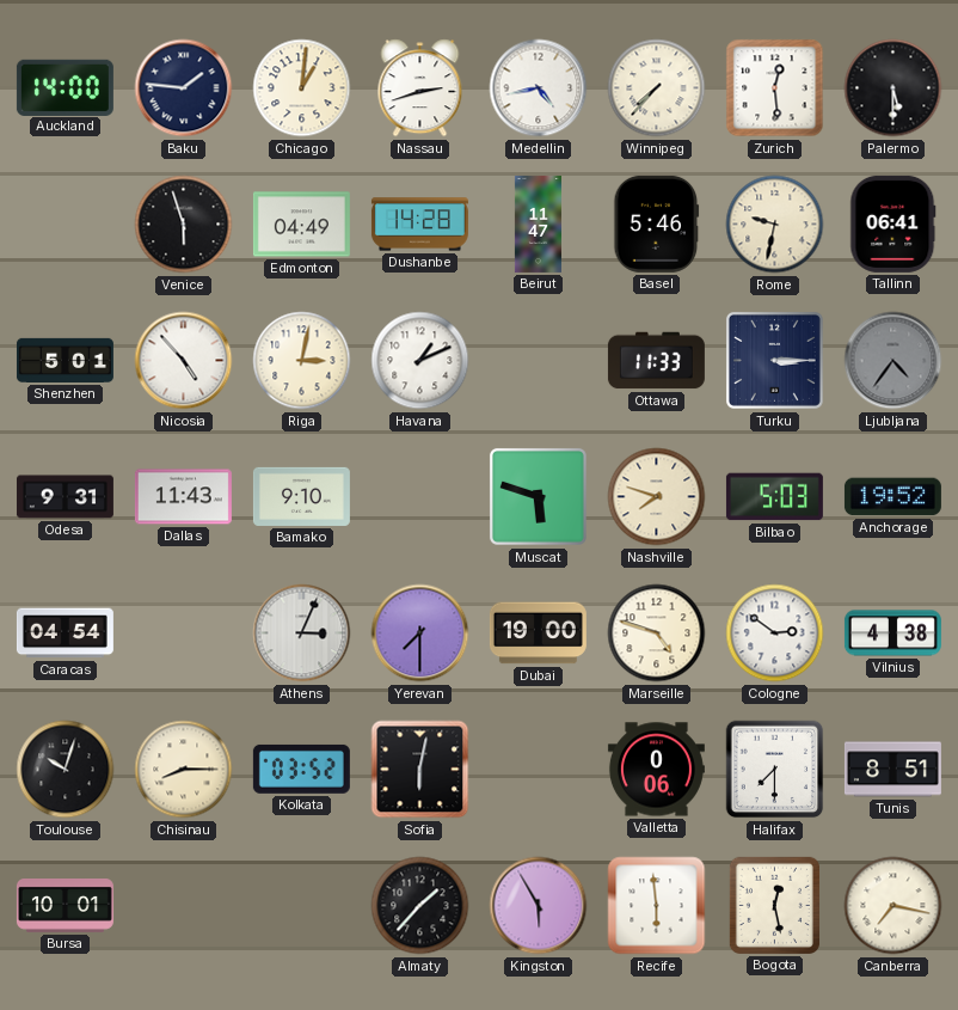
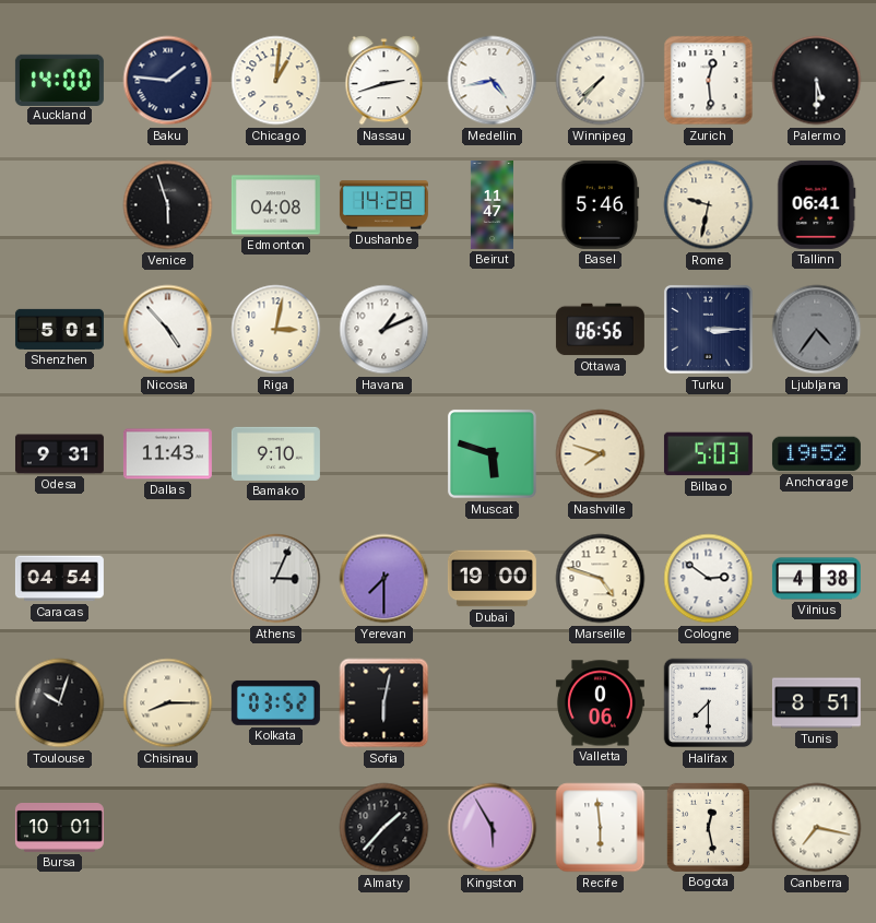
Edmonton: 04:49 -> 04:08
Ottawa: 11:33 -> 06:56
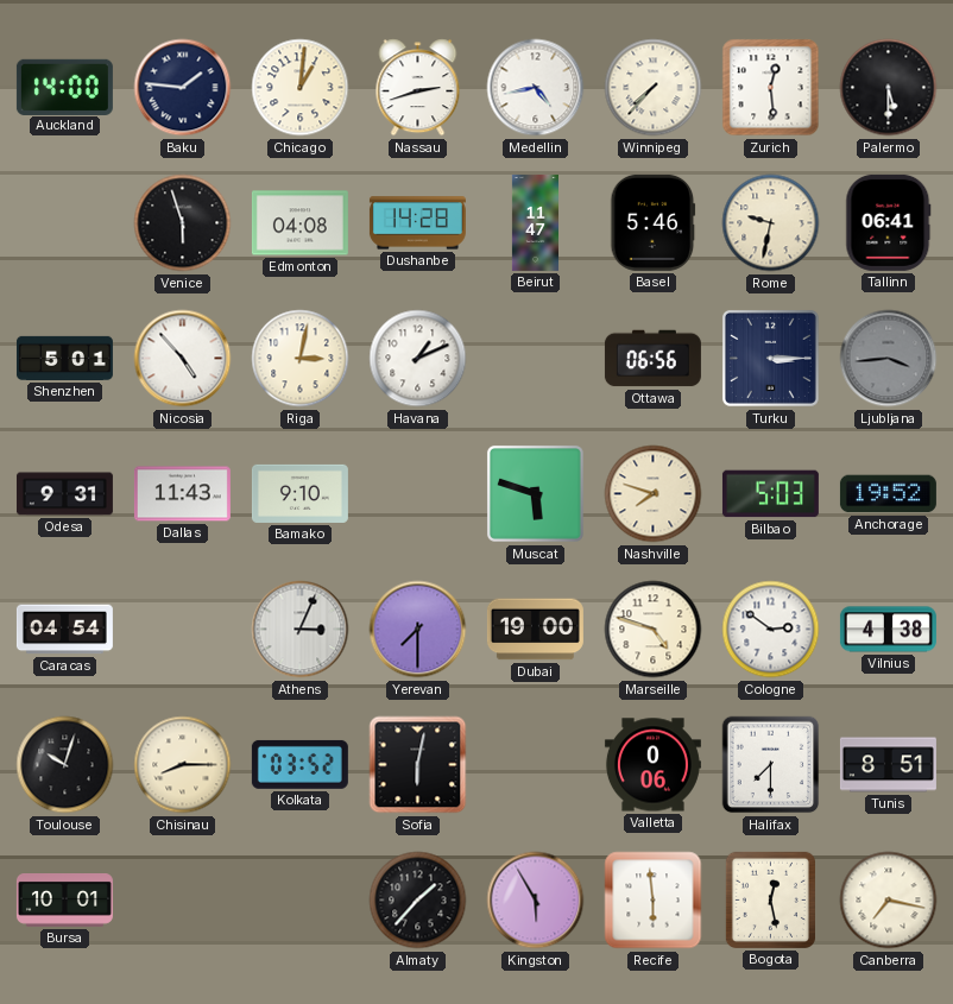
Ljubljana: 4:36 -> 3:44
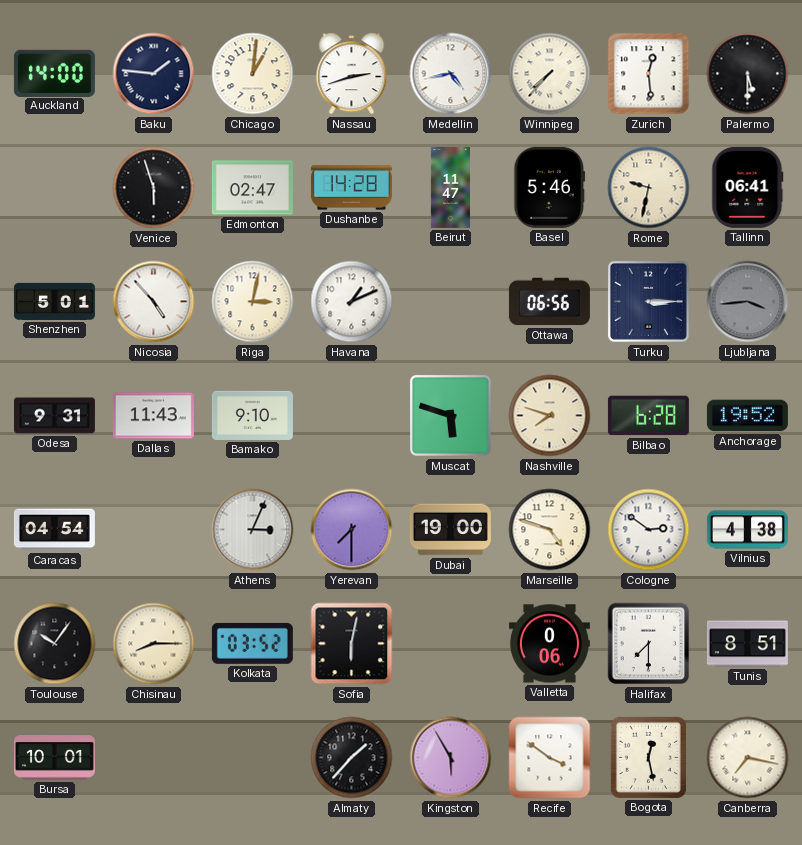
Edmonton: 04:08 -> 02:47
Bilbao: 5:03 -> 6:28
Toulouse: 10:03 -> 10:06
Recife: 5:59 -> 3:51
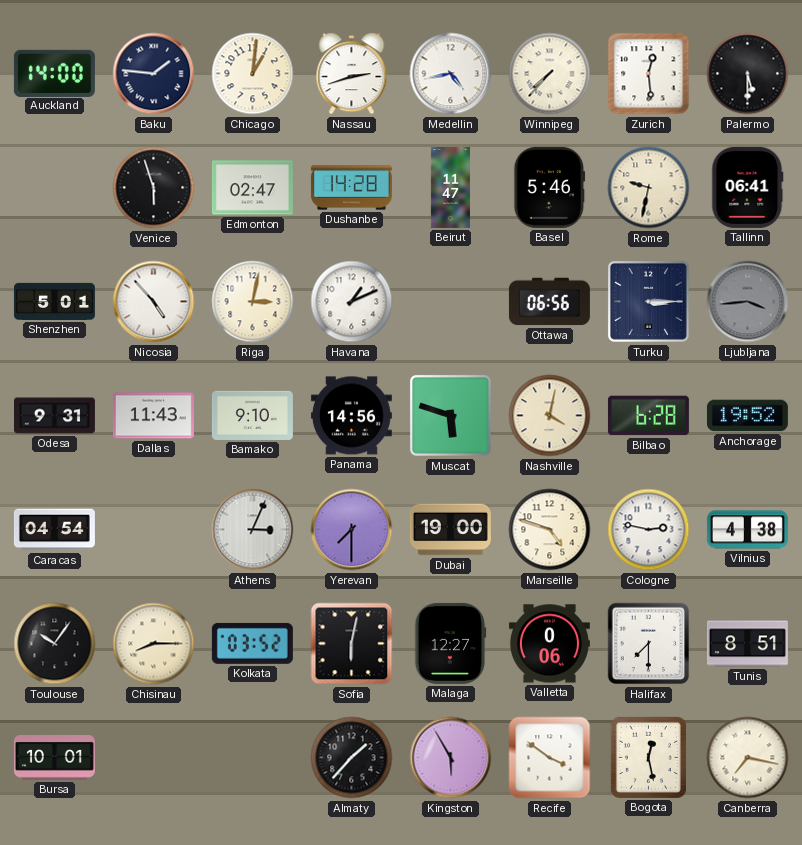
Panama: none -> 14:56
Nashville: 7:48 -> 4:02
Cologne: 2:51 -> 2:47
Malaga: none -> 12:27
